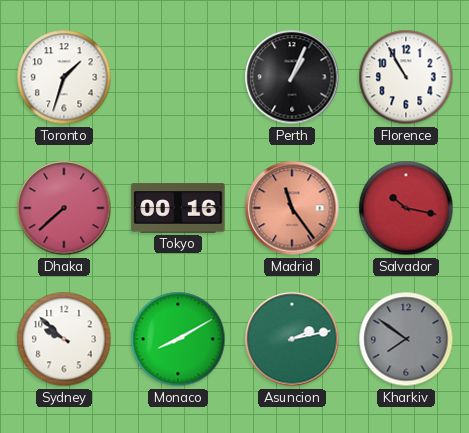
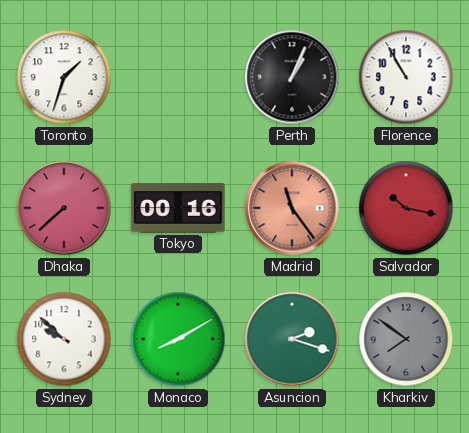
Asuncion: 2:13 -> 2:18
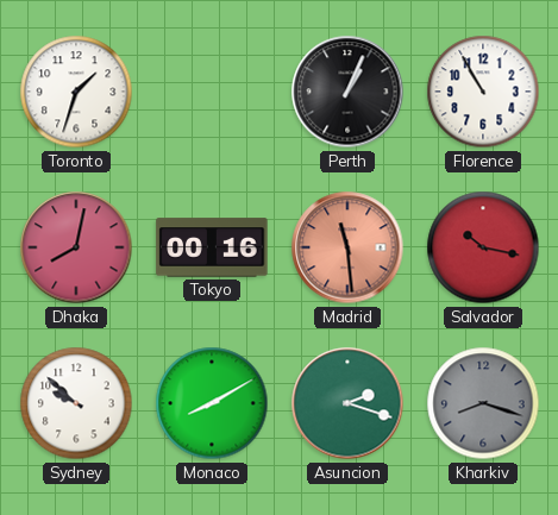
Dhaka: 7:38 -> 8:02
Madrid: 11:24 -> 11:29
Kharkiv: 7:51 -> 8:18
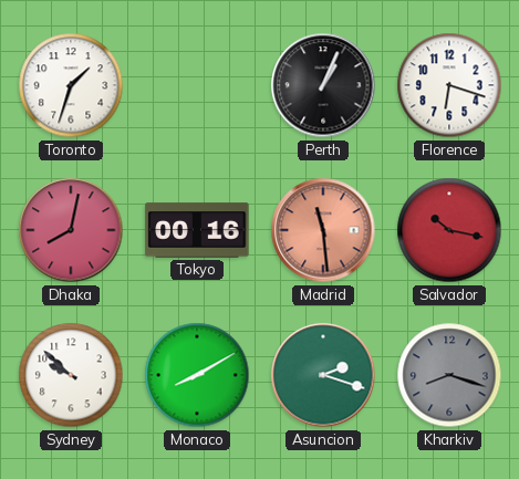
Florence: 10:55 -> 6:18
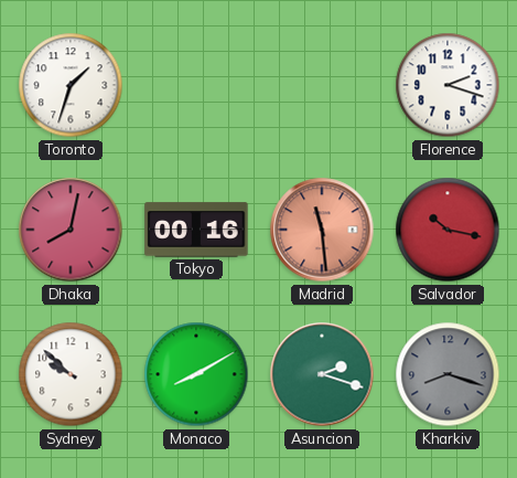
Perth: 1:04 -> none
Florence: 6:18 -> 2:18
